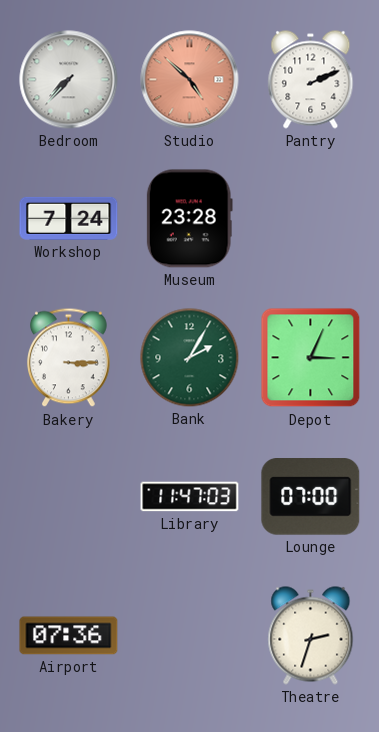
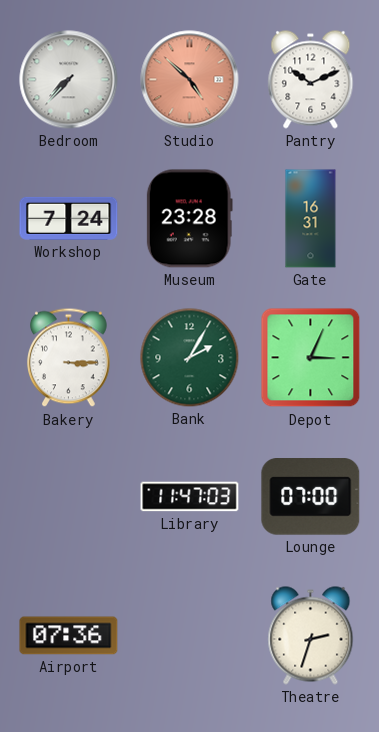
Pantry: 2:11 -> 10:11
Gate: none -> 16:31
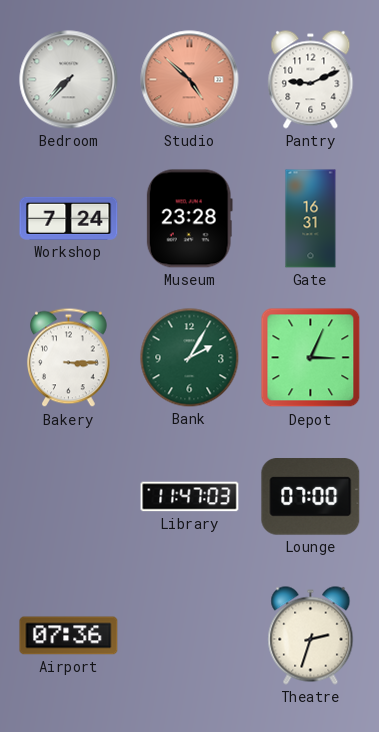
Pantry: 10:11 -> 9:11
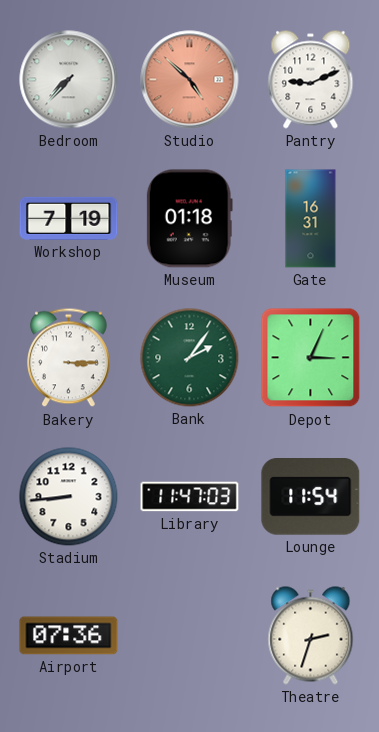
Workshop: 7:24 -> 7:19
Museum: 23:28 -> 01:18
Bank: 2:05 -> 2:06
Stadium: none -> 8:44
Lounge: 07:00 -> 11:54
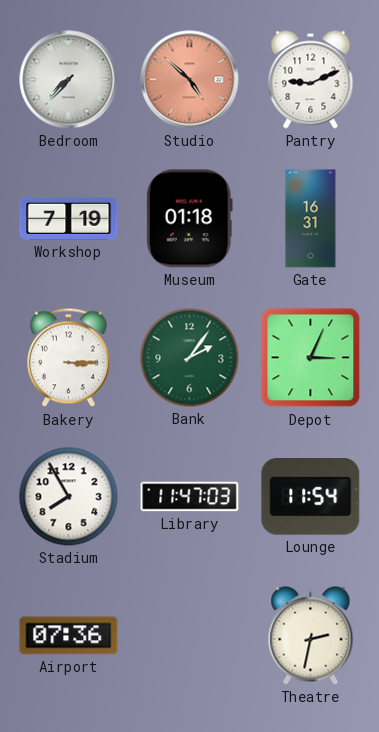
Stadium: 8:44 -> 7:55
Theatre: 2:33 -> 2:32
